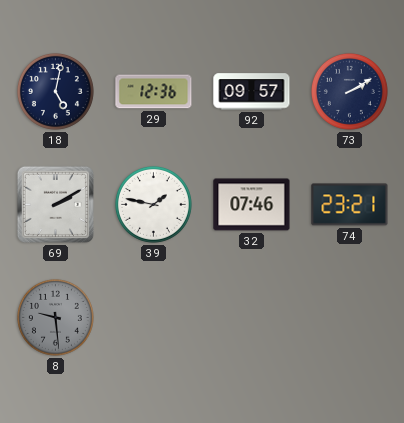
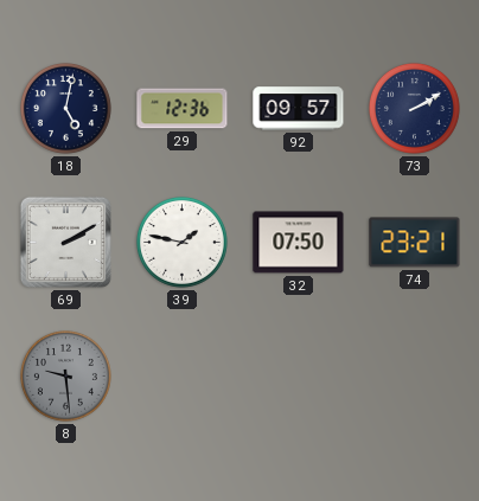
32: 07:46 -> 07:50
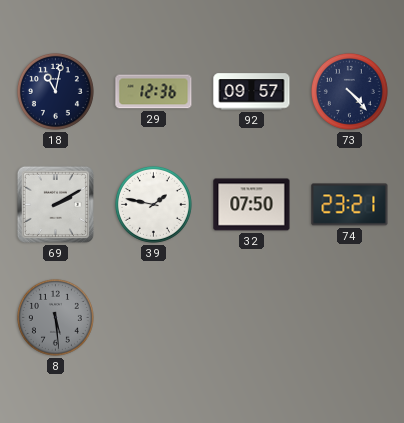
18: 5:02 -> 11:02
73: 2:10 -> 4:23
8: 9:29 -> 5:29
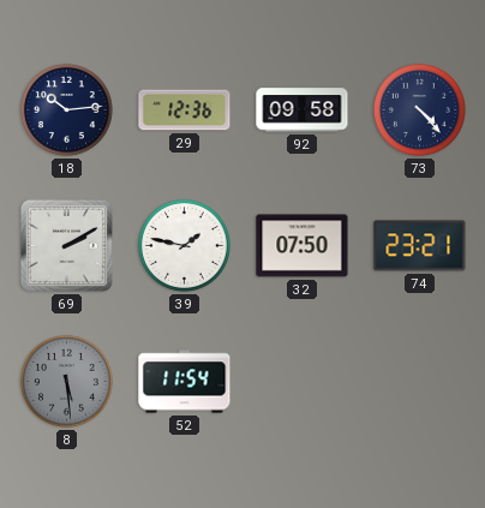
18: 11:02 -> 10:14
92: 09:57 -> 09:58
52: none -> 11:54
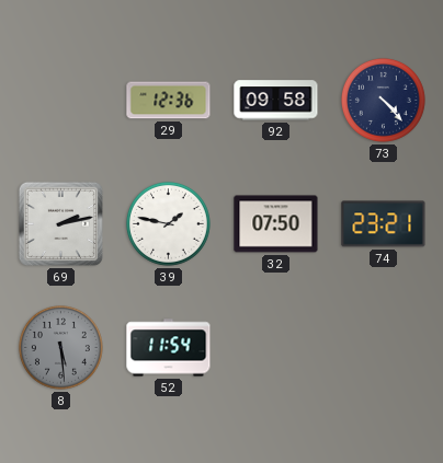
18: 10:14 -> none
69: 2:10 -> 2:13
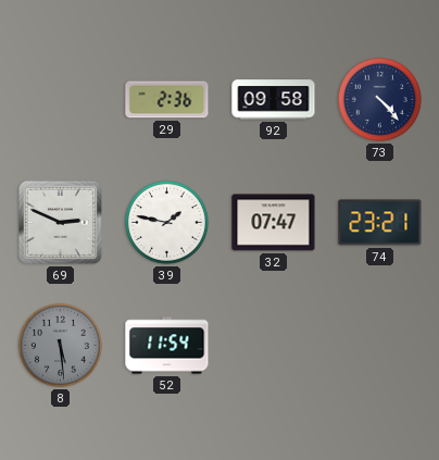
29: 12:36 -> 2:36
69: 2:13 -> 2:49
32: 07:50 -> 07:47
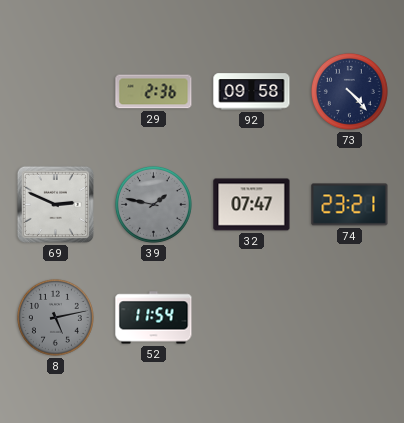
39 dial: white -> grey
8: 5:29 -> 5:13
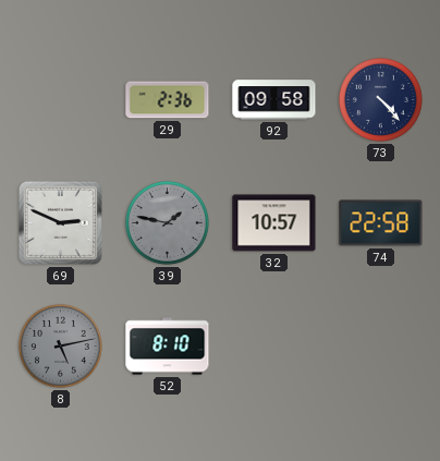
32: 07:47 -> 10:57
74: 23:21 -> 22:58
52: 11:54 -> 8:10
